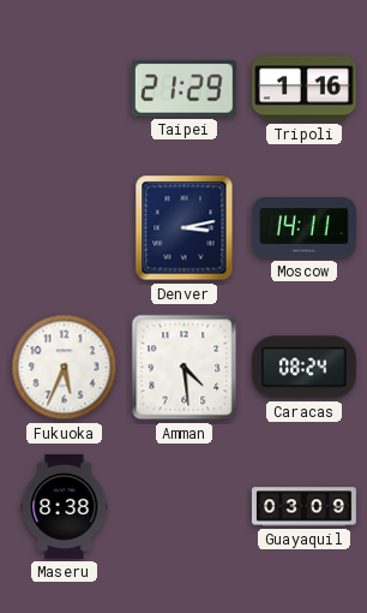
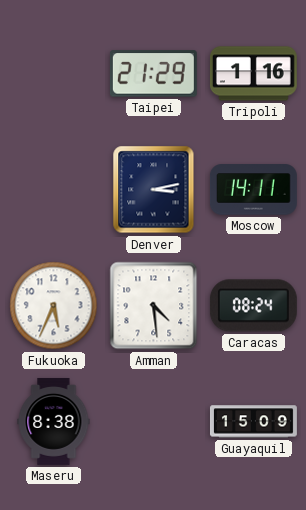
Guayaquil: 03:09 -> 15:09
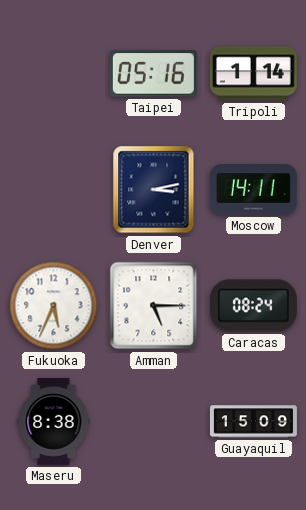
Taipei: 21:29 -> 05:16
Tripoli: 1:16 -> 1:14
Amman: 4:29 -> 5:15
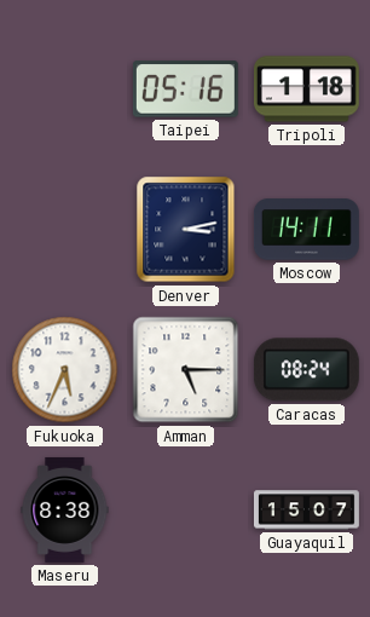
Tripoli: 1:14 -> 1:18
Guayaquil: 15:09 -> 15:07
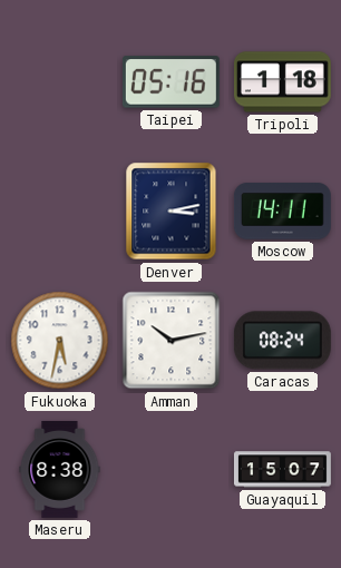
Fukuoka: 5:34 -> 5:32
Amman: 5:15 -> 10:13
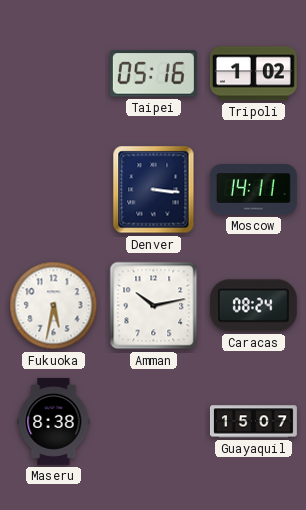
Tripoli: 1:18 -> 1:02
Denver: 3:13 -> 3:16
